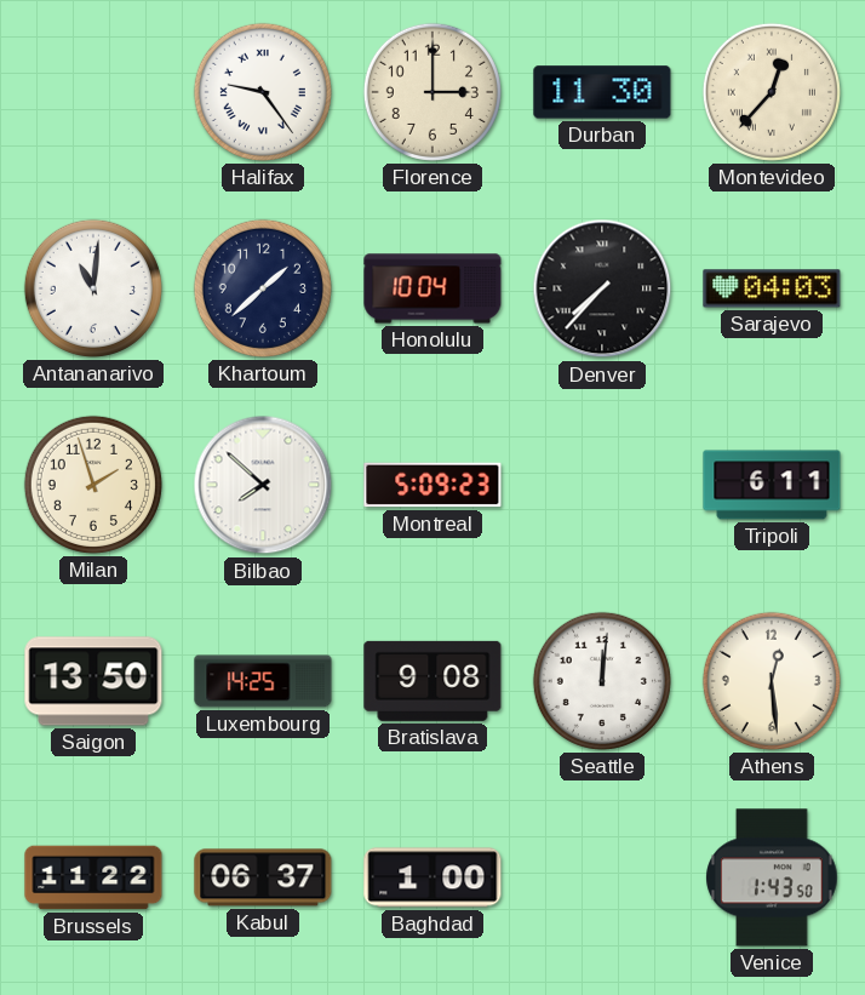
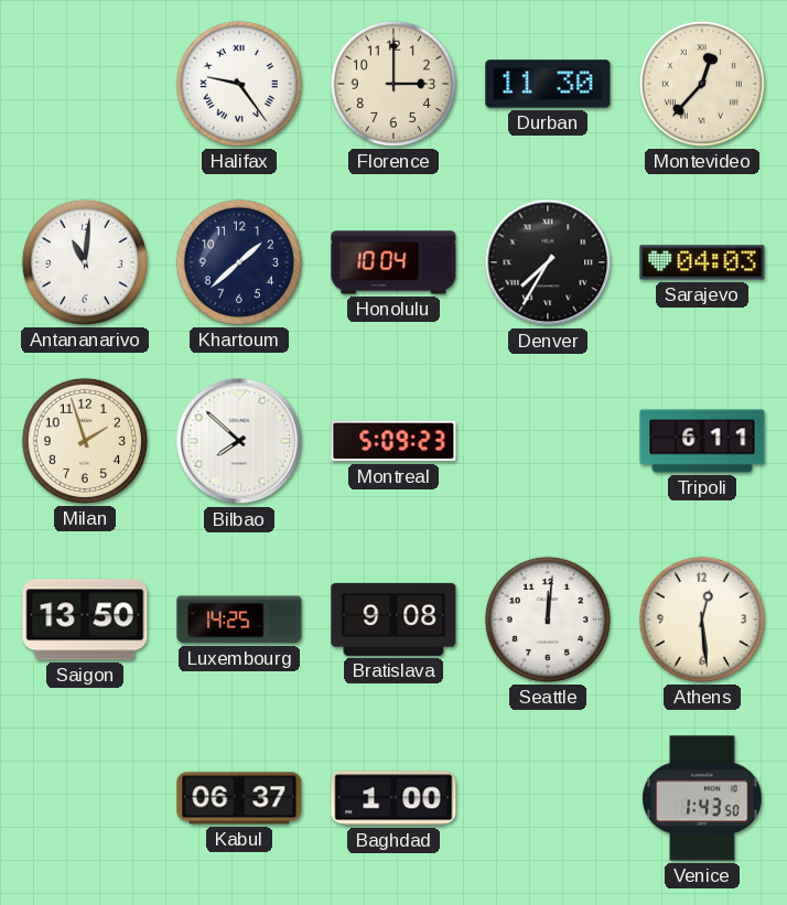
Denver: 7:37 -> 7:35
Brussels: 11:22 -> none
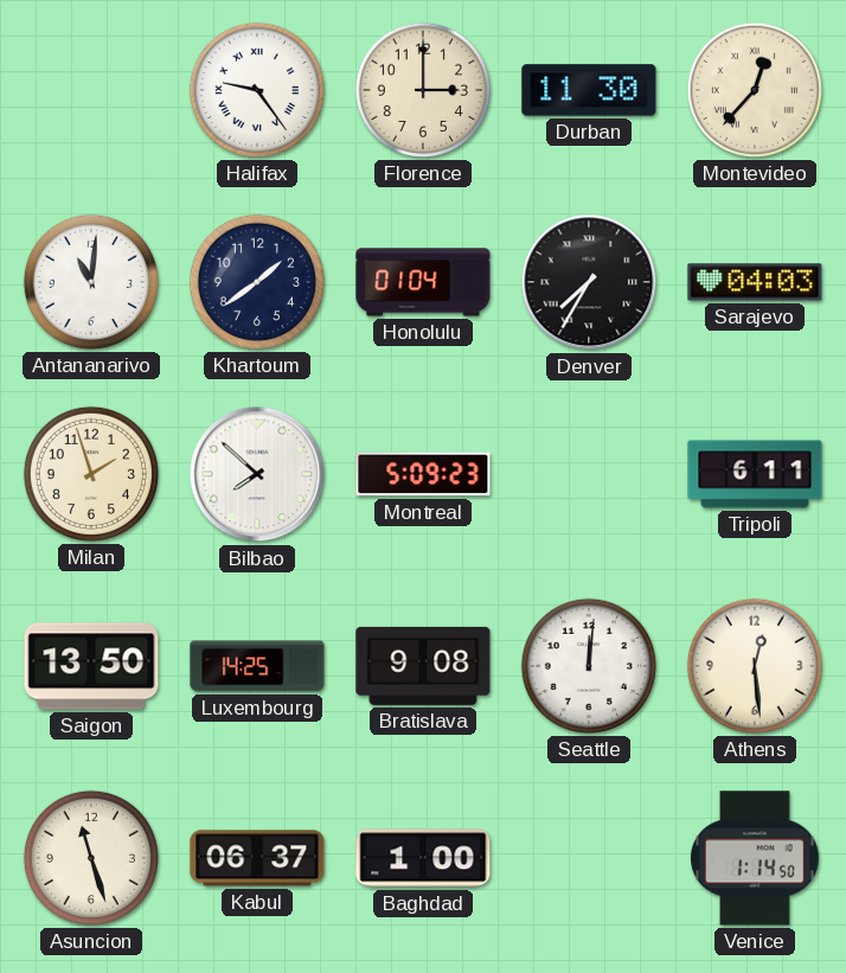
Khartoum: 1:38 -> 1:39
Honolulu: 10:04 -> 01:04
Asuncion: none -> 11:27
Venice: 1:43 -> 1:14
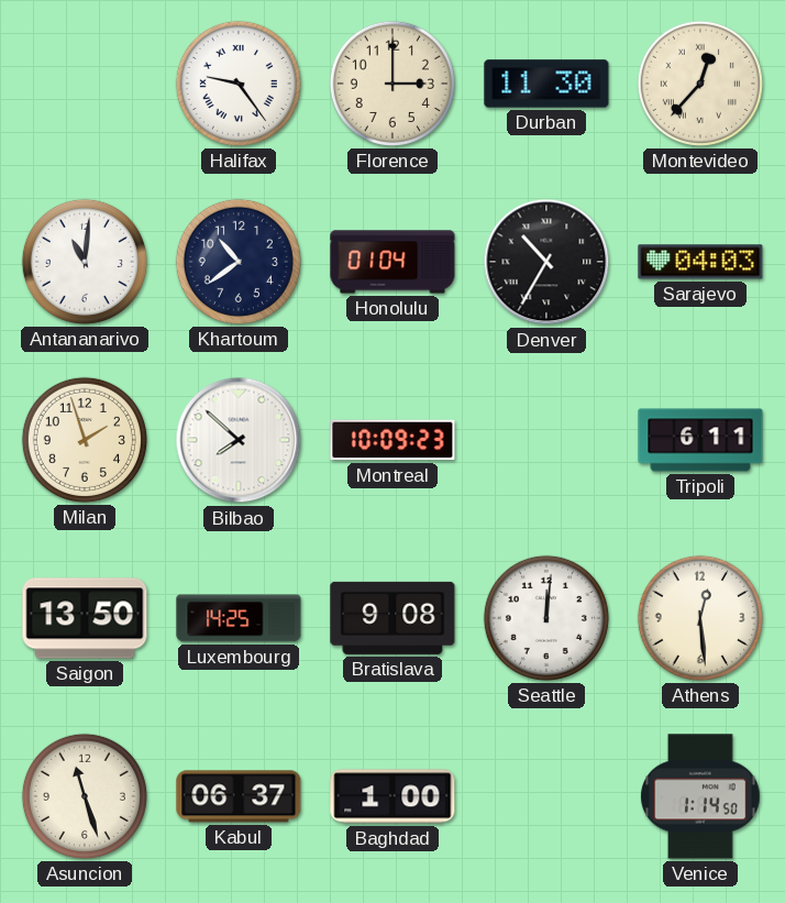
Khartoum: 1:39 -> 10:39
Denver: 7:35 -> 10:35
Montreal: 5:09 -> 10:09
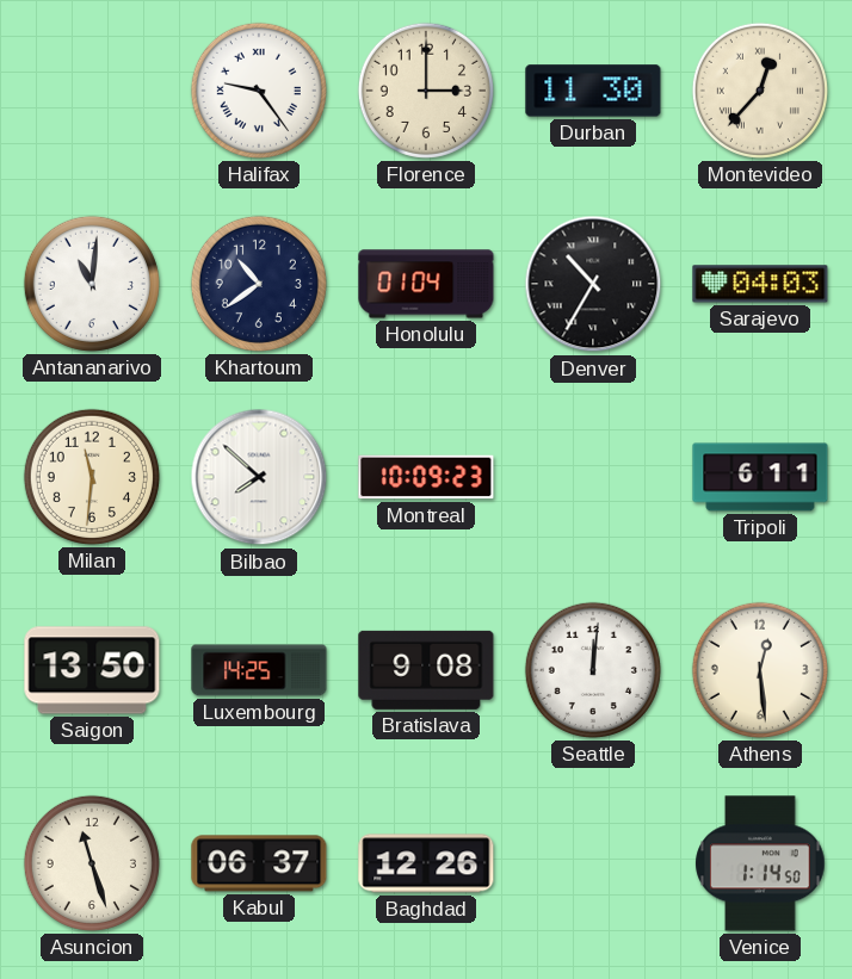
Milan: 1:57 -> 11:31
Baghdad: 1:00 -> 12:26
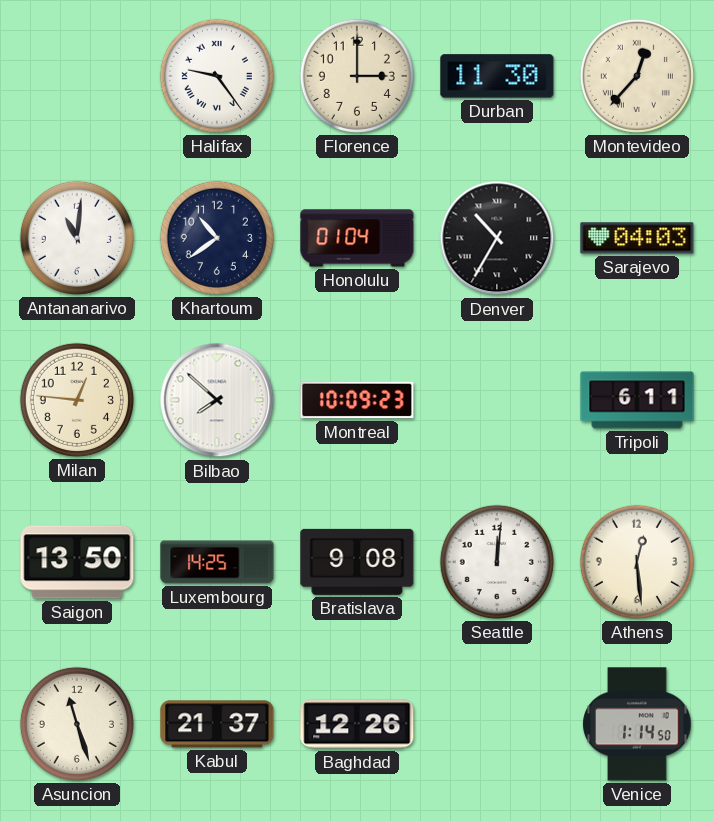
Milan: 11:31 -> 12:46
Kabul: 06:37 -> 21:37
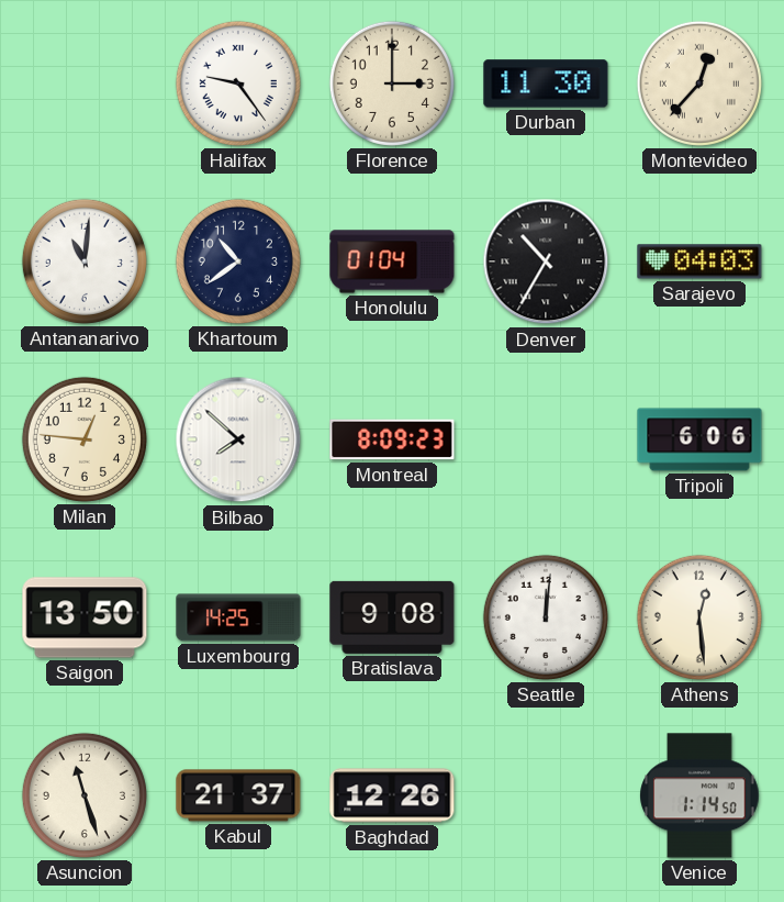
Montreal: 10:09 -> 8:09
Tripoli: 6:11 -> 6:06
